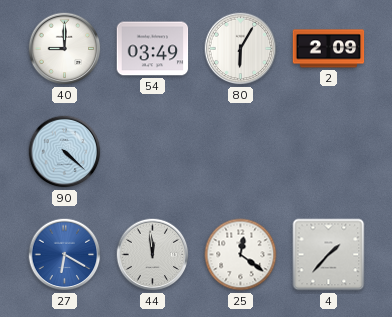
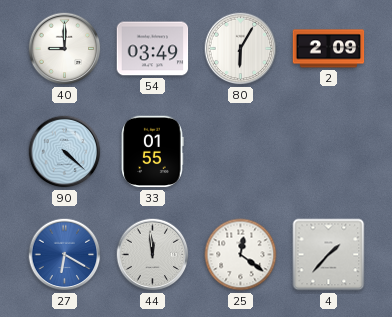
33: none -> 01:55
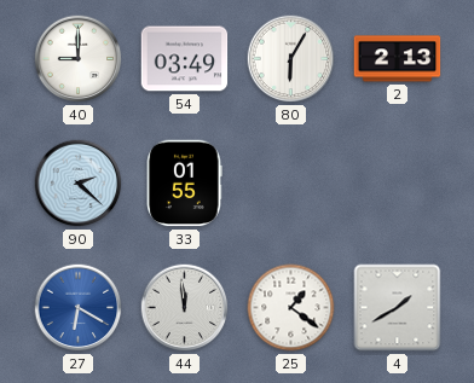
2: 2:09 -> 2:13
90: 4:22 -> 2:22
25: 12:21 -> 1:21
4: 1:37 -> 1:40
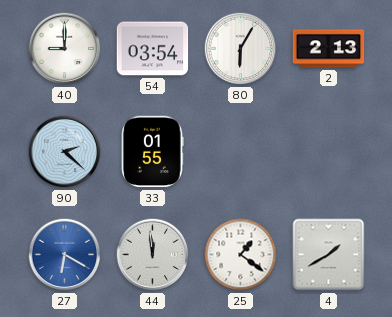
54: 03:49 -> 03:54
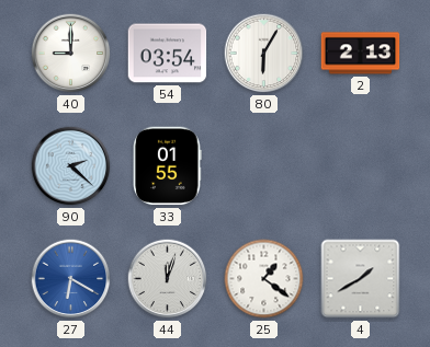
44: 11:59 -> 12:03
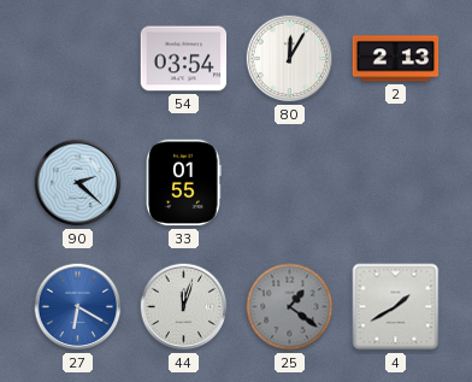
40: 9:00 -> none
80: 6:05 -> 12:05
25 dial: white -> grey
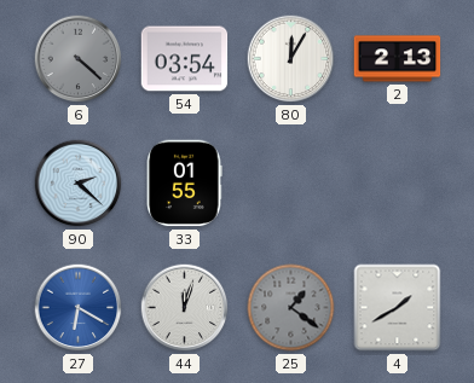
6: none -> 4:22
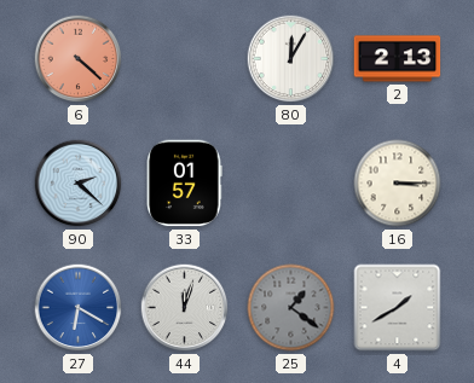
6 dial: grey -> salmon
54: 03:54 -> none
33: 01:55 -> 01:57
16: none -> 3:15
